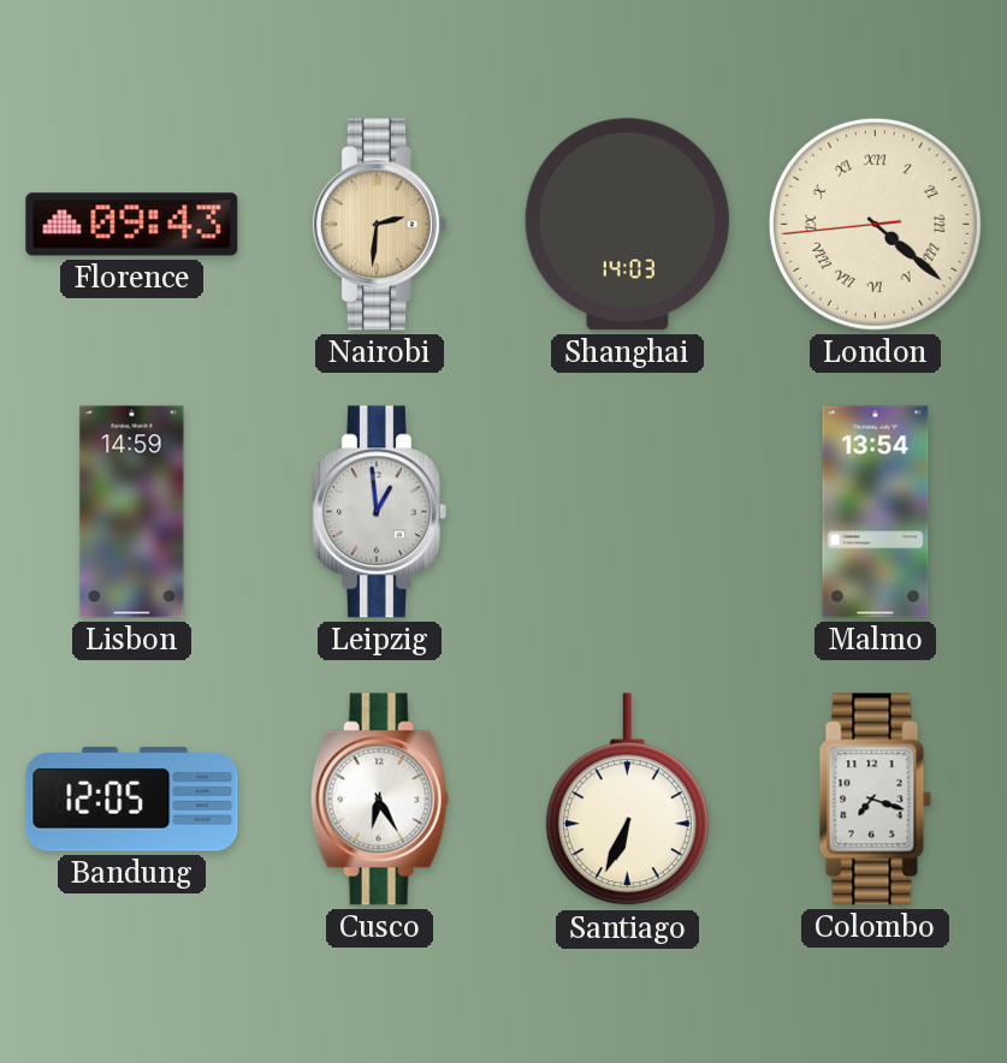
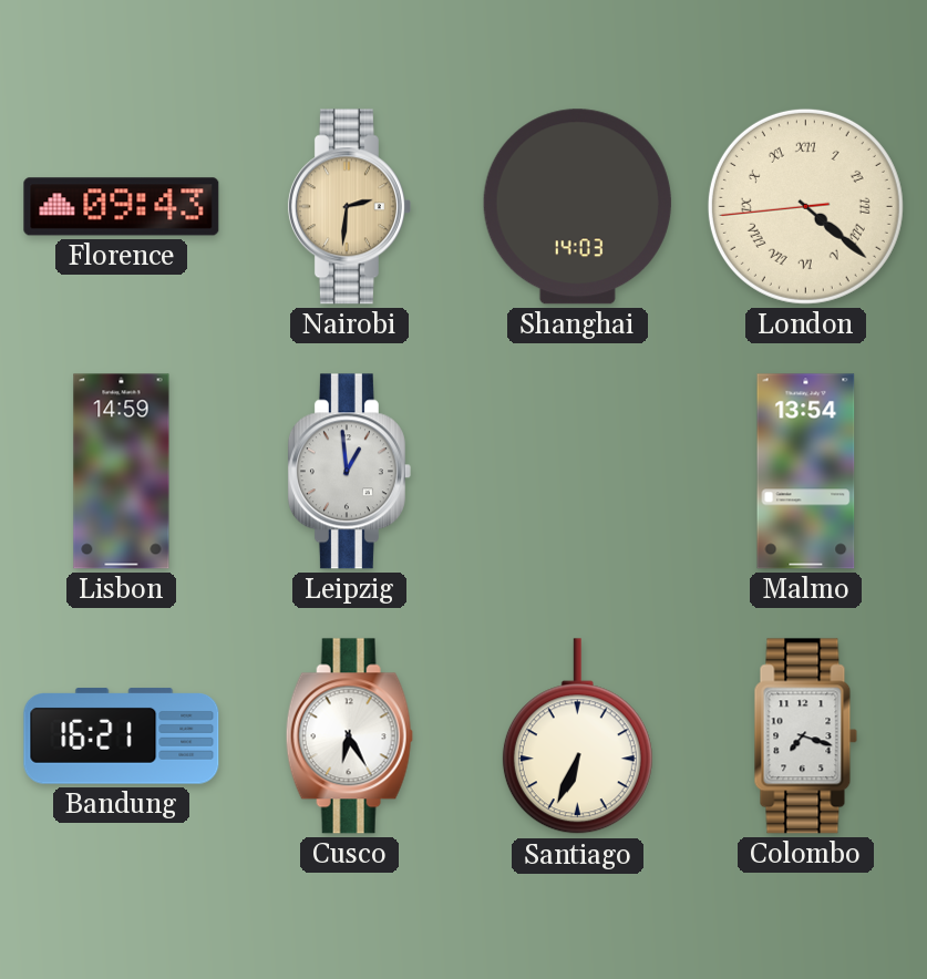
Bandung: 12:05 -> 16:21
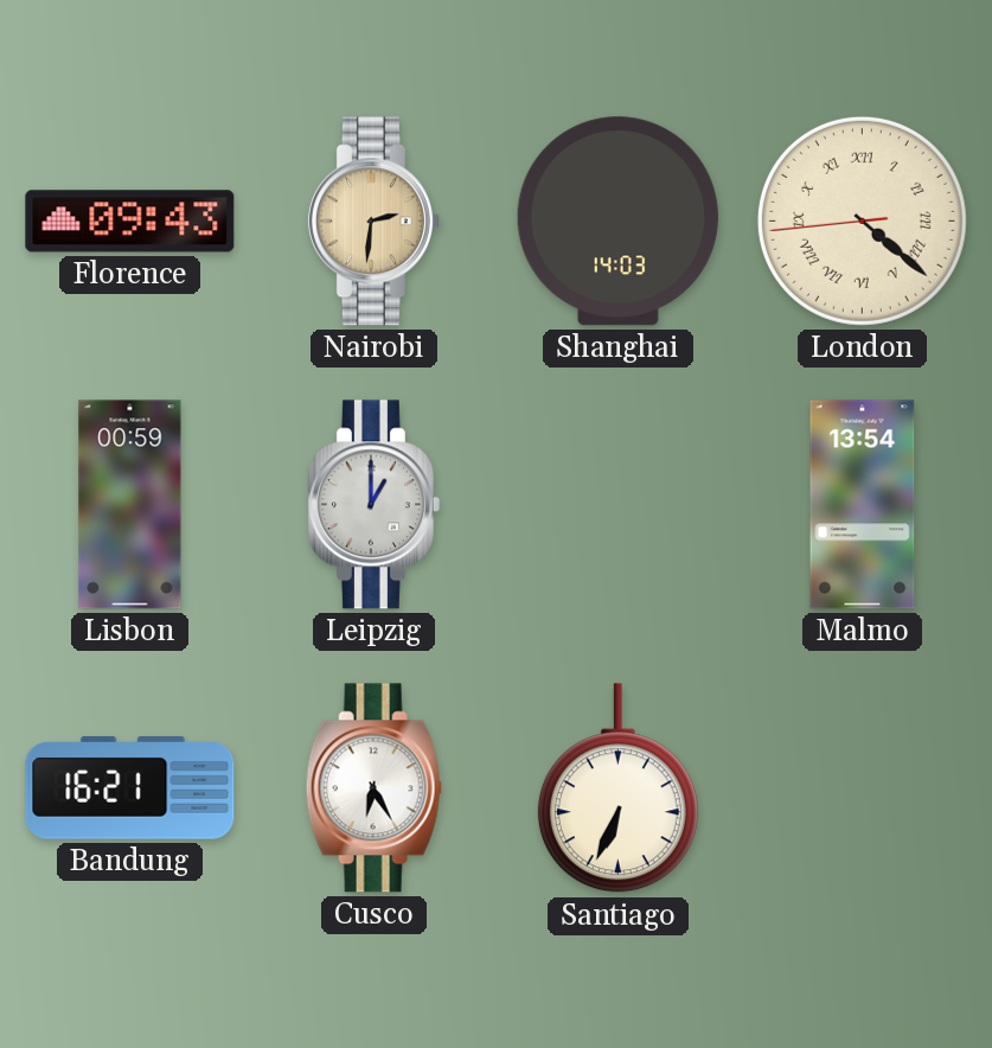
Lisbon: 14:59 -> 00:59
Leipzig: 12:59 -> 1:00
Colombo: 7:18 -> none
